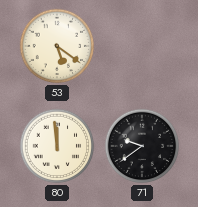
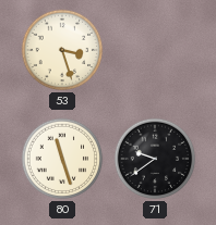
53: 5:21 -> 3:27
80: 11:59 -> 11:27
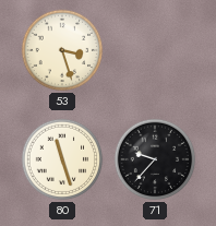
71: 9:39 -> 9:37
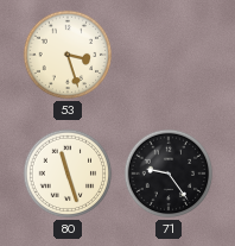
71: 9:37 -> 9:24
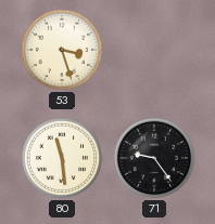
80: 11:27 -> 11:29
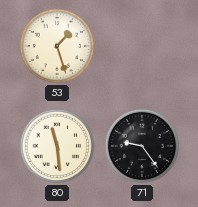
53: 3:27 -> 1:27
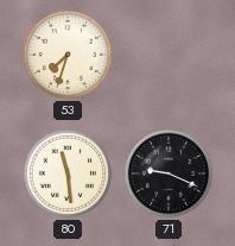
53: 1:27 -> 7:33
71: 9:24 -> 9:19
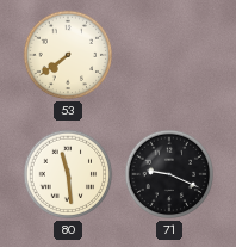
53: 7:33 -> 7:39
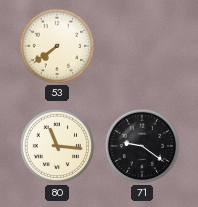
80: 11:29 -> 11:16
71: 9:19 -> 9:21
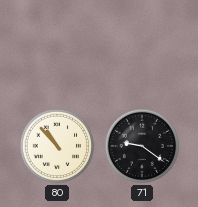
53: 7:39 -> none
80: 11:16 -> 10:53
